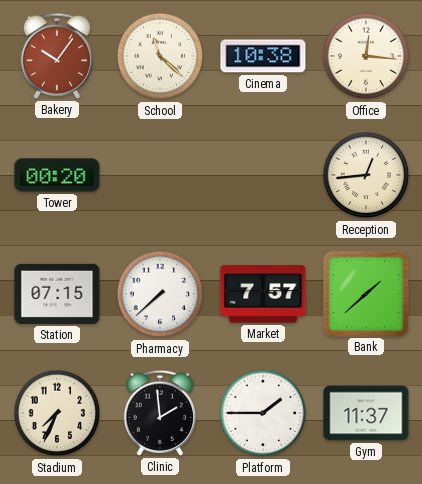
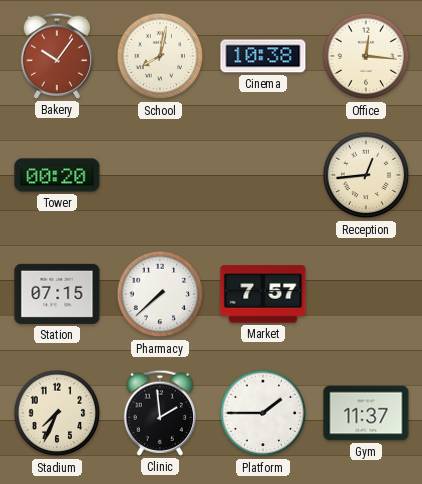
School: 11:22 -> 8:02
Bank: 1:38 -> none
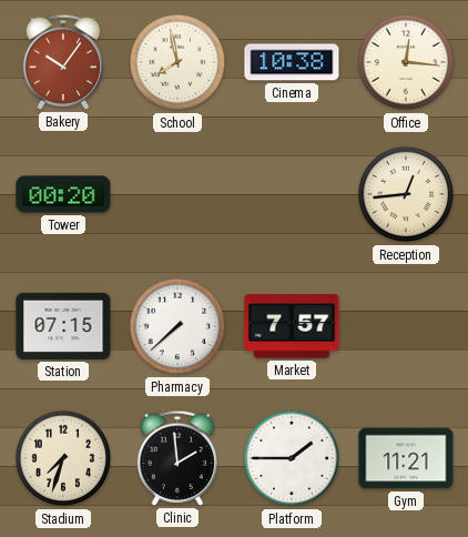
School: 8:02 -> 7:58
Stadium: 7:34 -> 7:33
Gym: 11:37 -> 11:21
